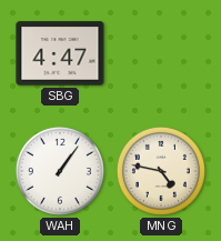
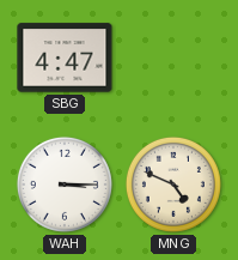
WAH: 1:06 -> 3:15
MNG: 4:47 -> 4:49
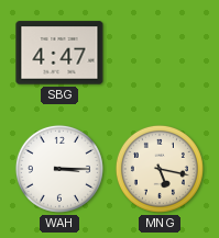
MNG: 4:49 -> 5:17
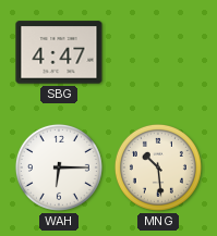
WAH: 3:15 -> 6:15
MNG: 5:17 -> 10:29
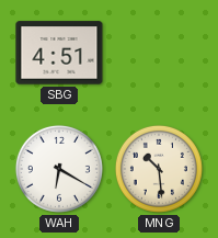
SBG: 4:47 -> 4:51
WAH: 6:15 -> 6:20
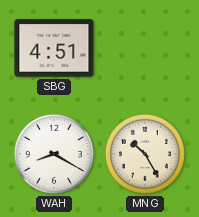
WAH: 6:20 -> 8:20
MNG: 10:29 -> 10:25
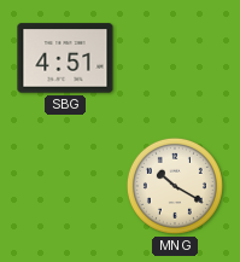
WAH: 8:20 -> none
MNG: 10:25 -> 10:20
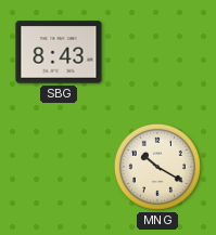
SBG: 4:51 -> 8:43
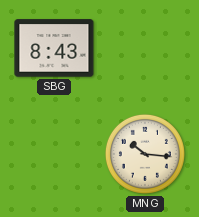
MNG: 10:20 -> 10:16
